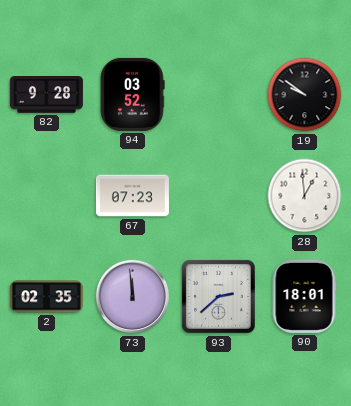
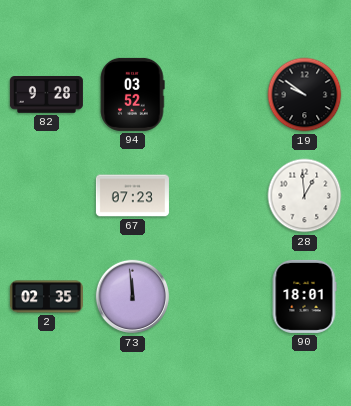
93: 2:38 -> none
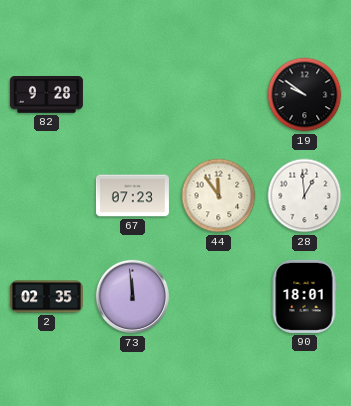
94: 03:52 -> none
44: none -> 11:54
